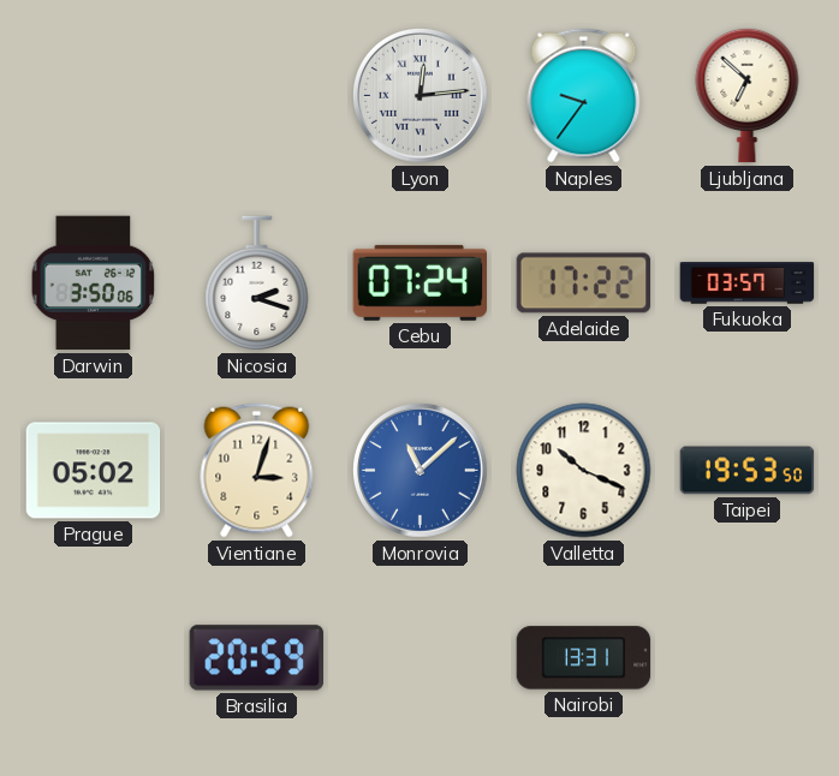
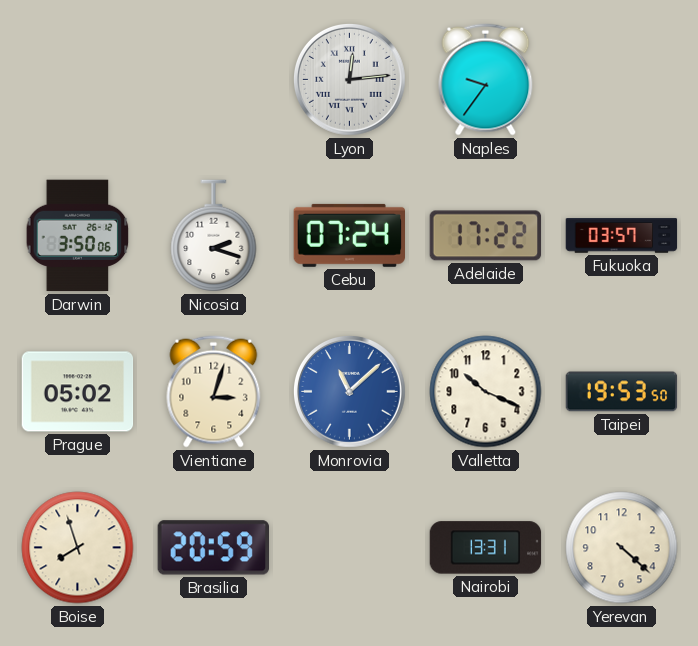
Ljubljana: 6:52 -> none
Boise: none -> 7:57
Yerevan: none -> 4:22
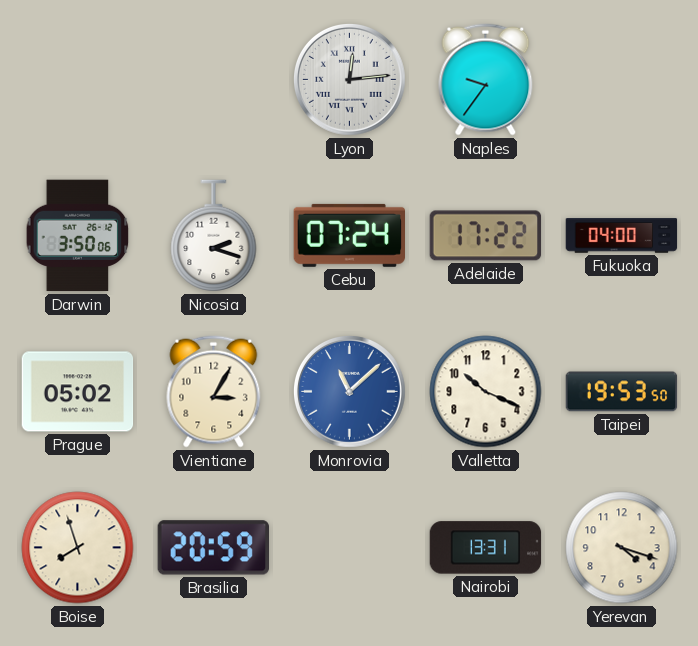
Fukuoka: 03:57 -> 04:00
Vientiane: 3:03 -> 3:05
Yerevan: 4:22 -> 4:18
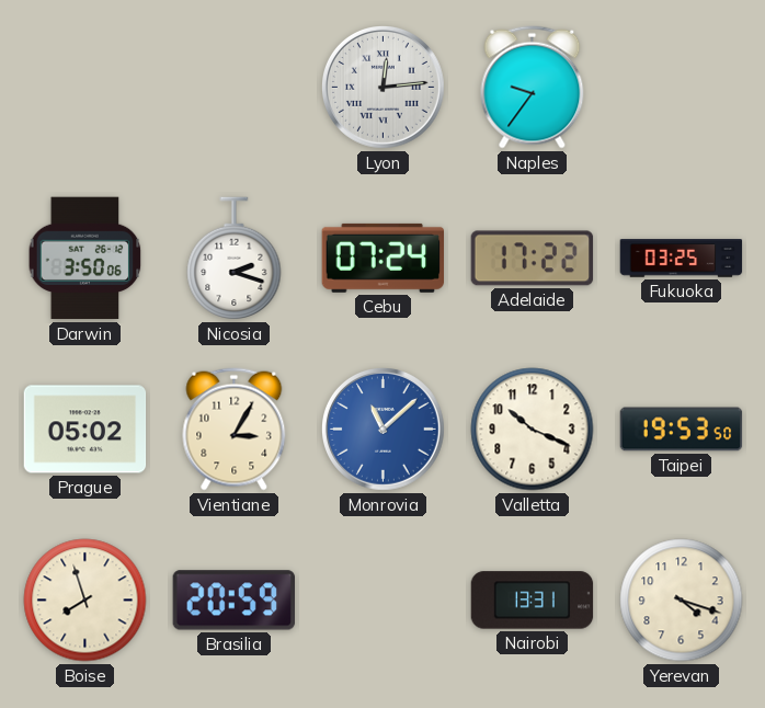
Fukuoka: 04:00 -> 03:25
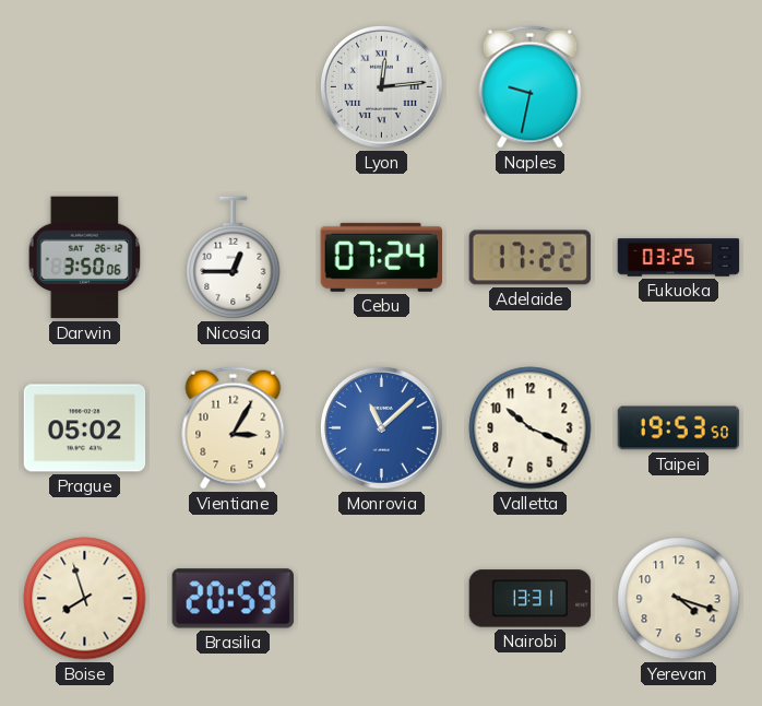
Naples: 9:36 -> 9:32
Nicosia: 2:18 -> 12:45
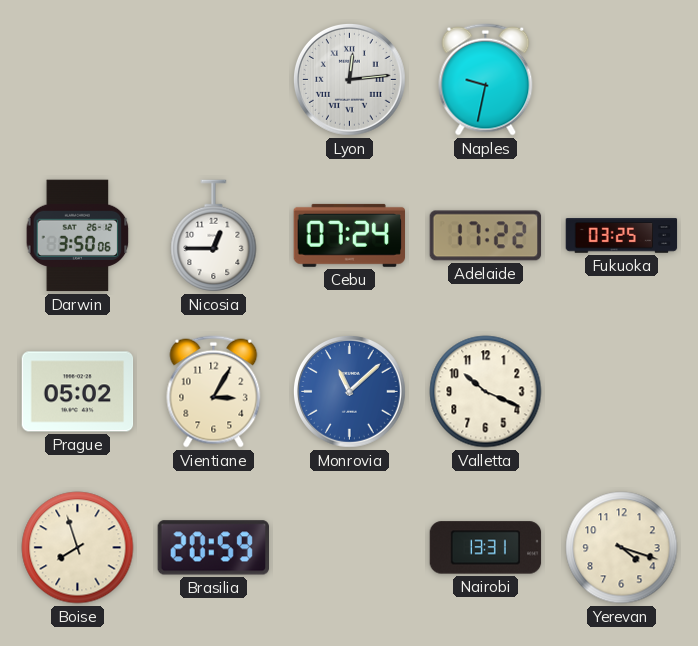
Taipei: 19:53 -> none
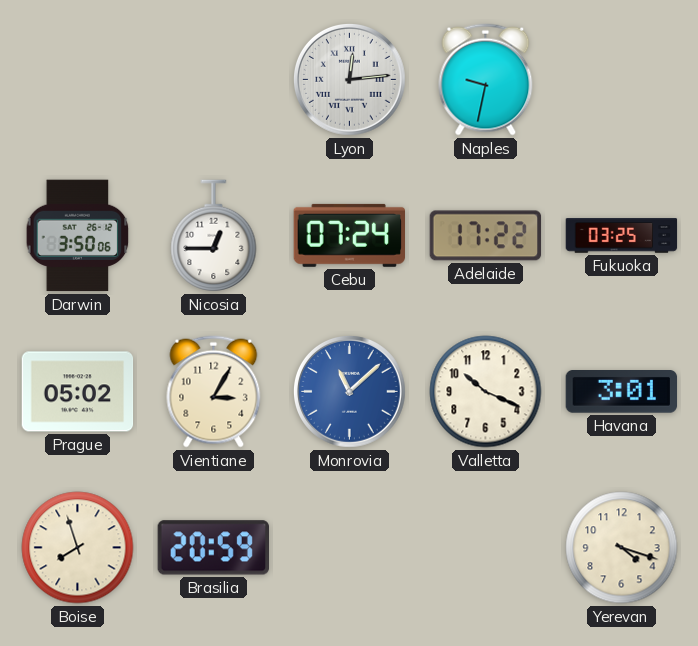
Havana: none -> 3:01
Nairobi: 13:31 -> none
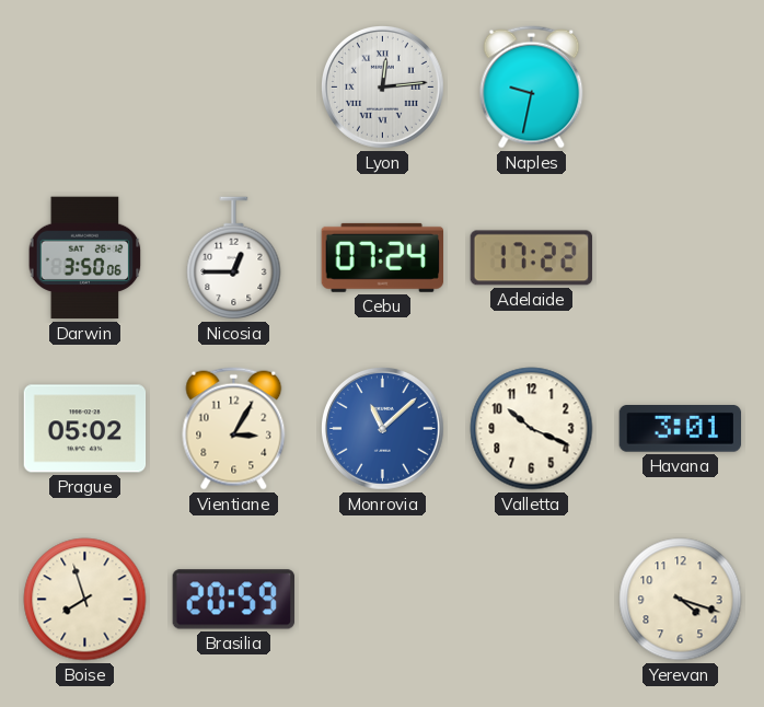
Fukuoka: 03:25 -> none
